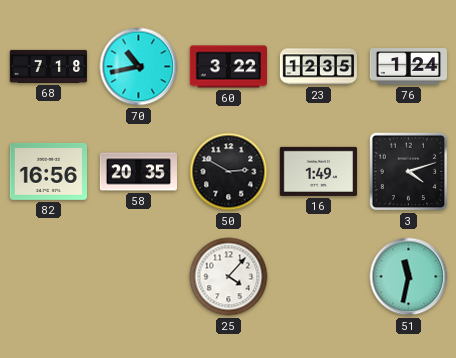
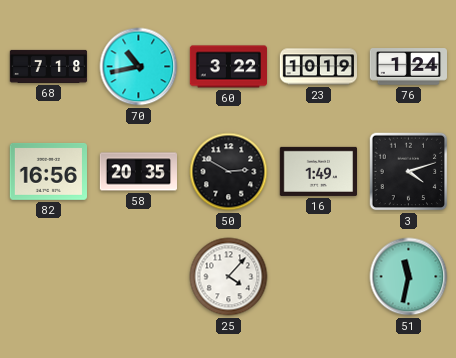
23: 12:35 -> 10:19
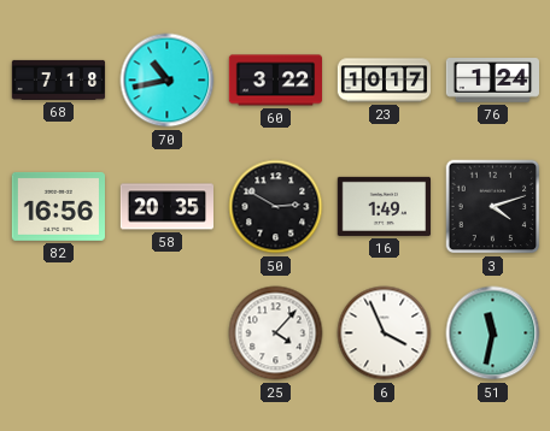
23: 10:19 -> 10:17
6: none -> 3:56
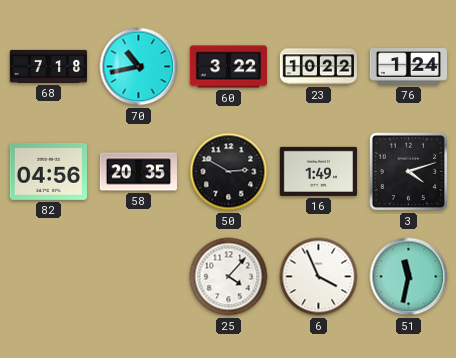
23: 10:17 -> 10:22
82: 16:56 -> 04:56
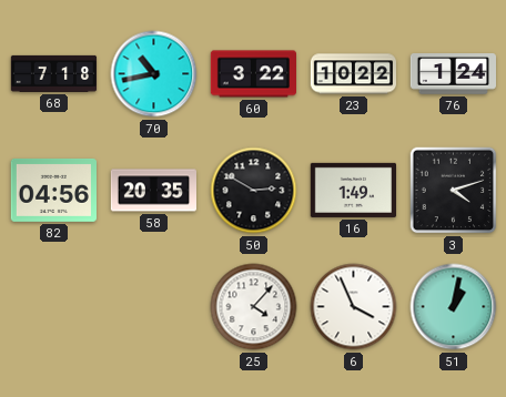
51: 11:32 -> 1:02
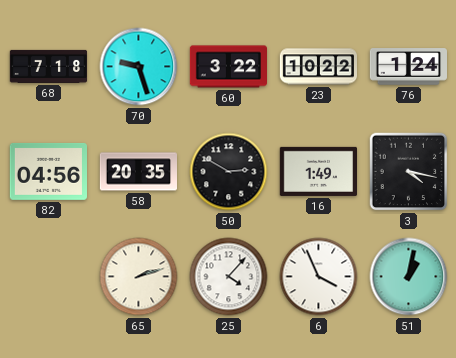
70: 10:43 -> 9:27
3: 4:12 -> 4:17
65: none -> 2:12
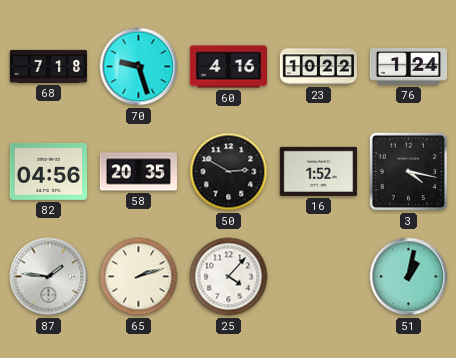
60: 3:22 -> 4:16
16: 1:49 -> 1:52
87: none -> 1:46
6: 3:56 -> none
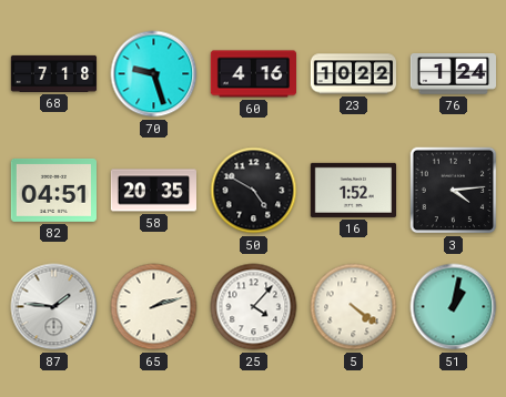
82: 04:56 -> 04:51
50: 2:50 -> 4:50
3: 4:17 -> 4:14
5: none -> 4:21
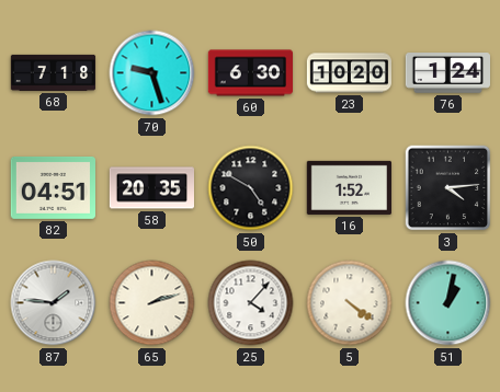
60: 4:16 -> 6:30
23: 10:22 -> 10:20
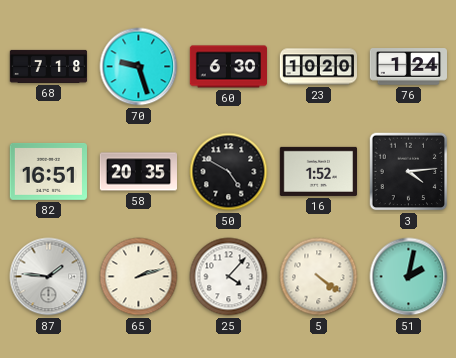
82: 04:51 -> 16:51
51: 1:02 -> 2:02
